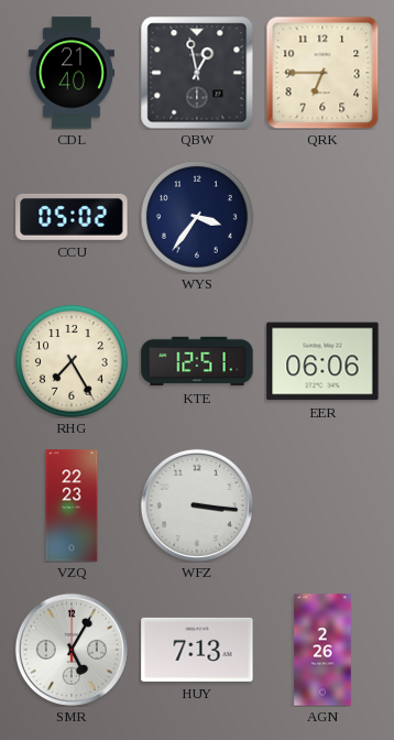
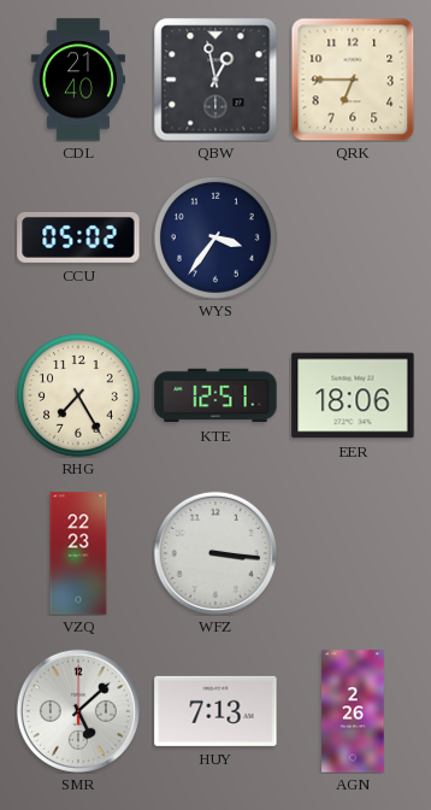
EER: 06:06 -> 18:06
SMR: 5:05 -> 5:08
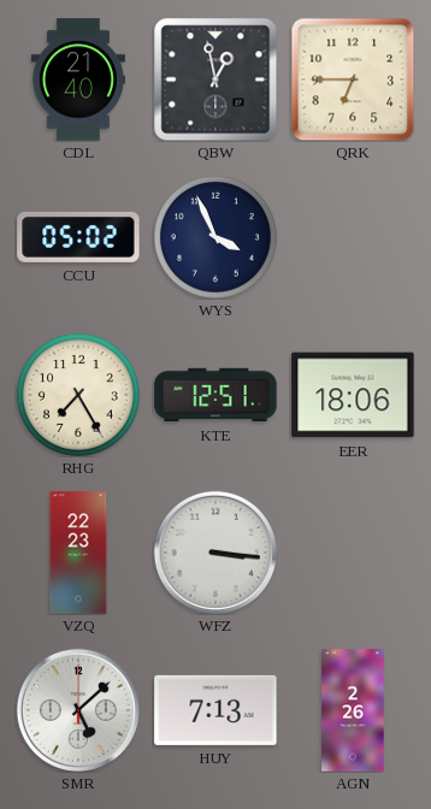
WYS: 3:36 -> 3:56
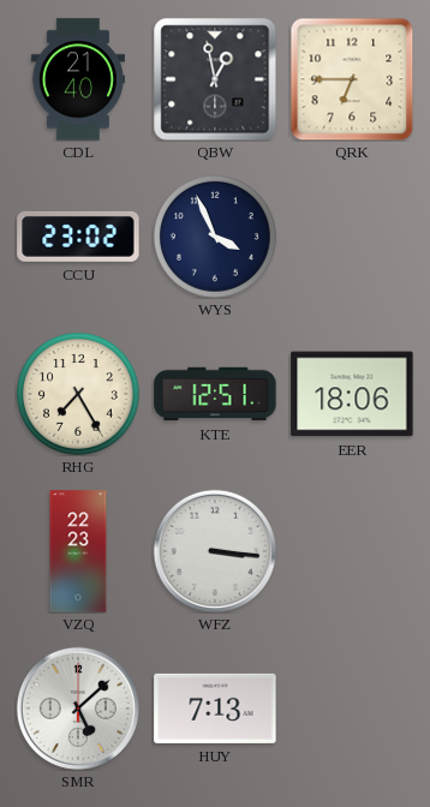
CCU: 05:02 -> 23:02
AGN: 2:26 -> none
